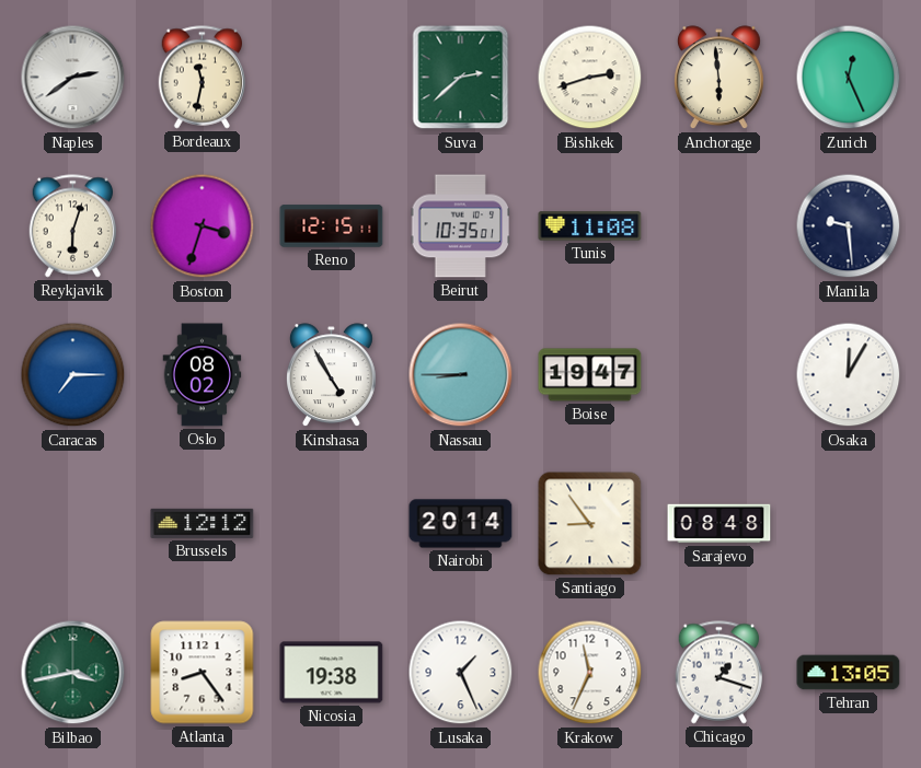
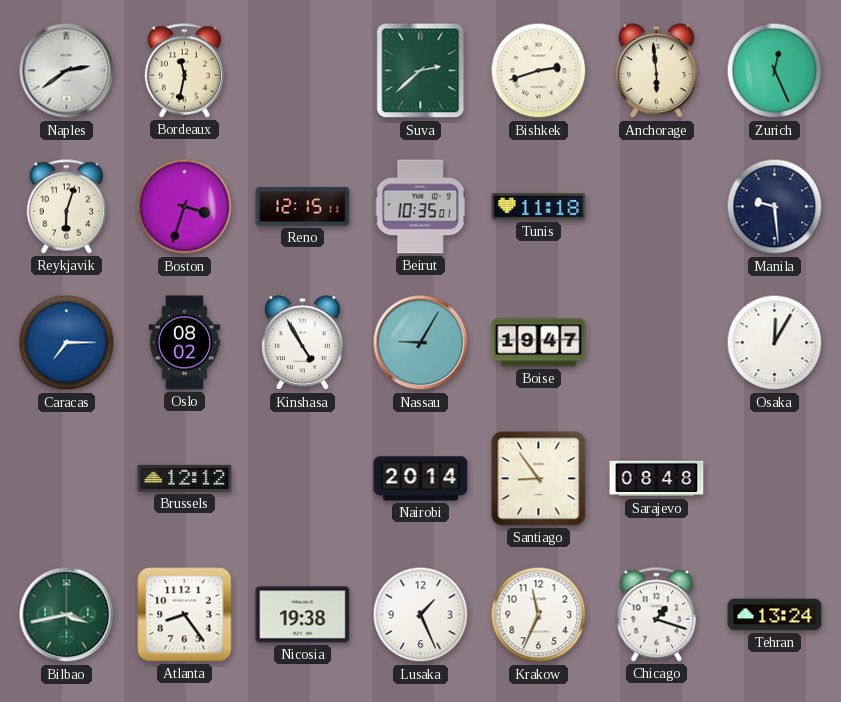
Tunis: 11:08 -> 11:18
Nassau: 8:45 -> 9:05
Tehran: 13:05 -> 13:24
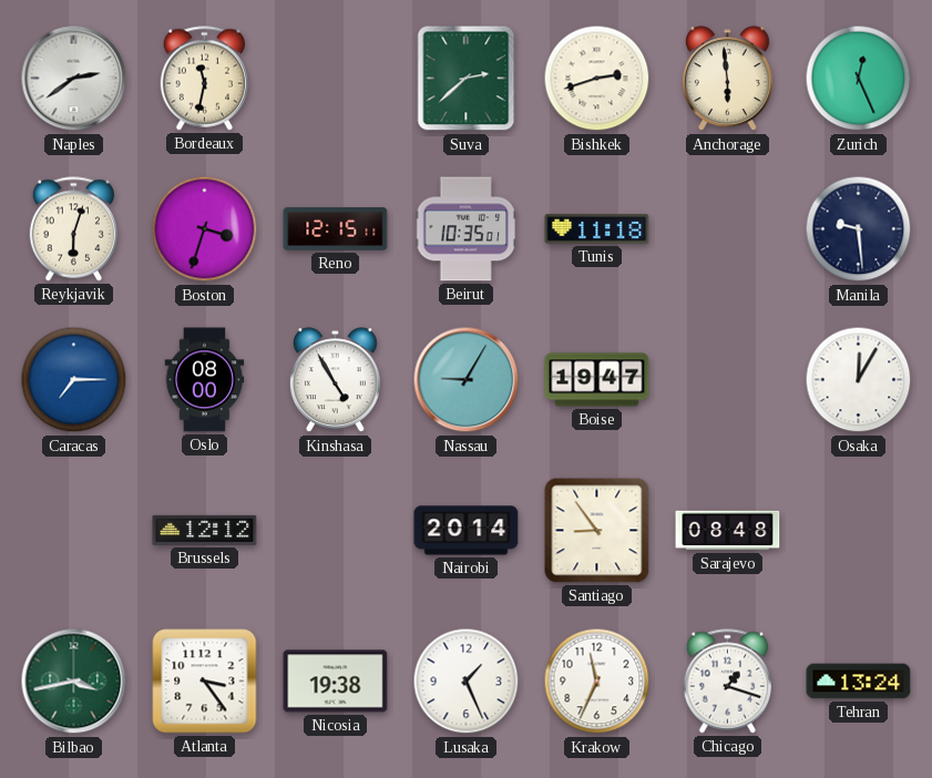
Oslo: 08:02 -> 08:00
Atlanta: 8:24 -> 3:24
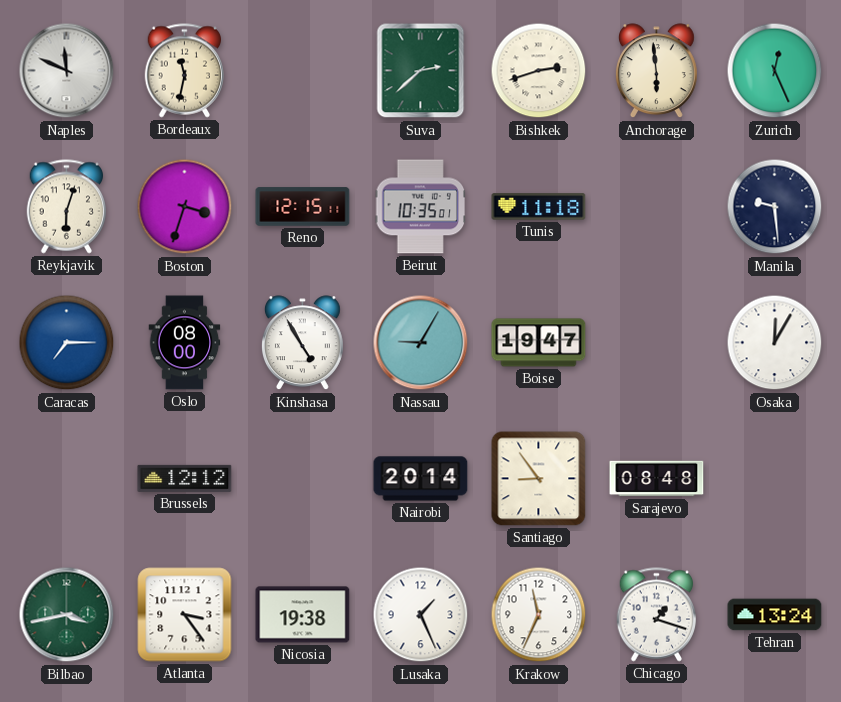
Naples: 2:39 -> 11:49
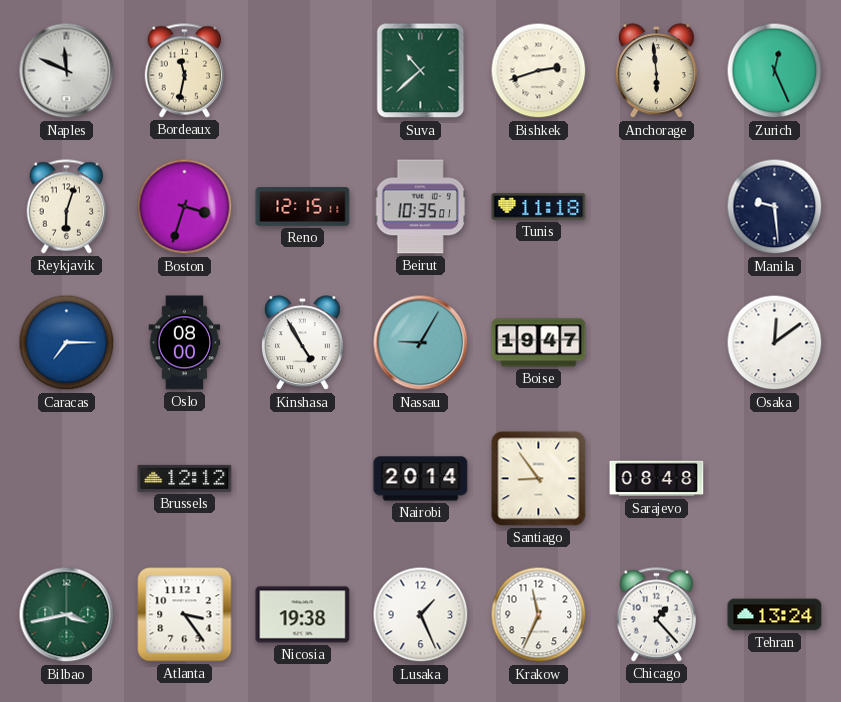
Suva: 2:38 -> 10:38
Osaka: 12:05 -> 12:09
Chicago: 1:18 -> 1:23
